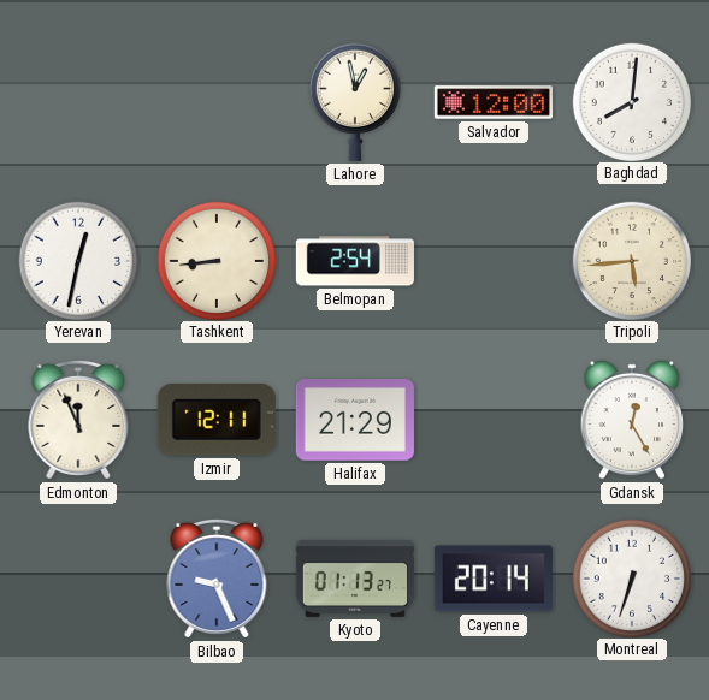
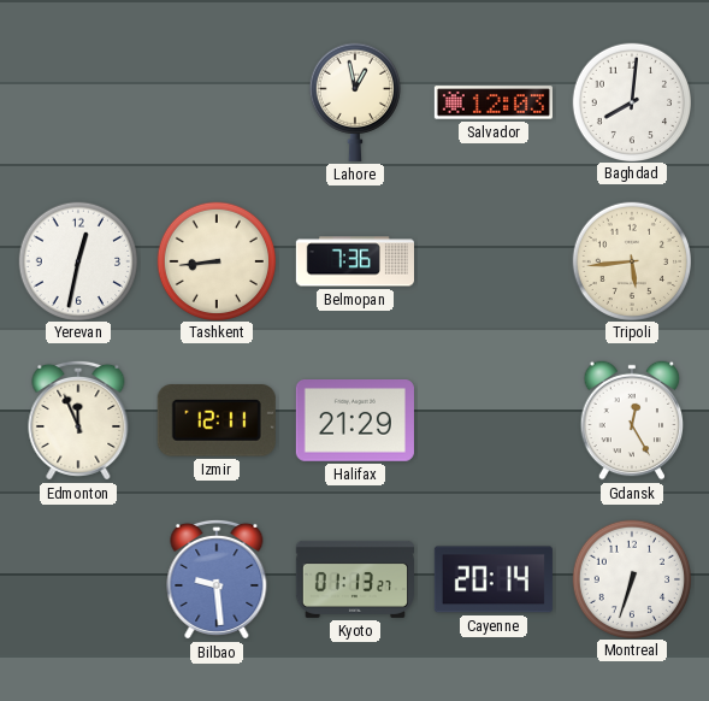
Salvador: 12:00 -> 12:03
Belmopan: 2:54 -> 7:36
Bilbao: 9:26 -> 9:29
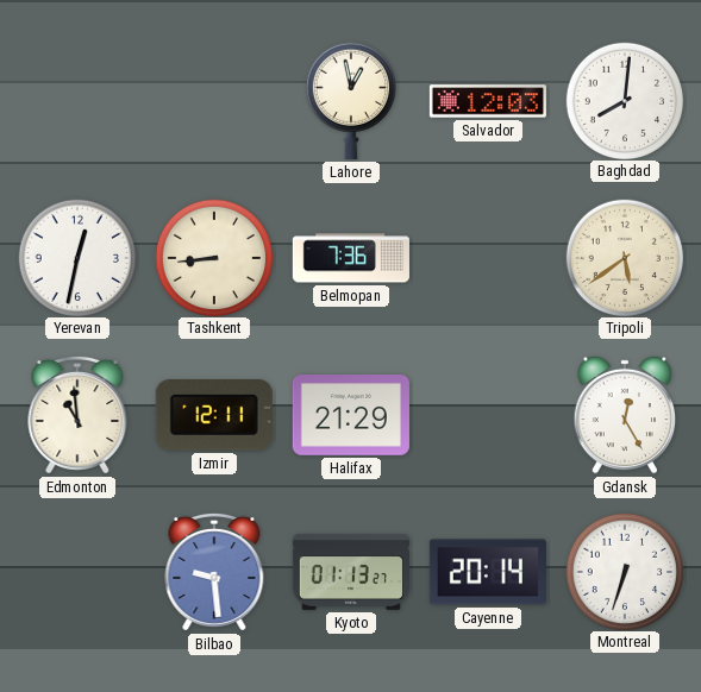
Tripoli: 5:44 -> 5:39
Edmonton: 11:56 -> 10:59
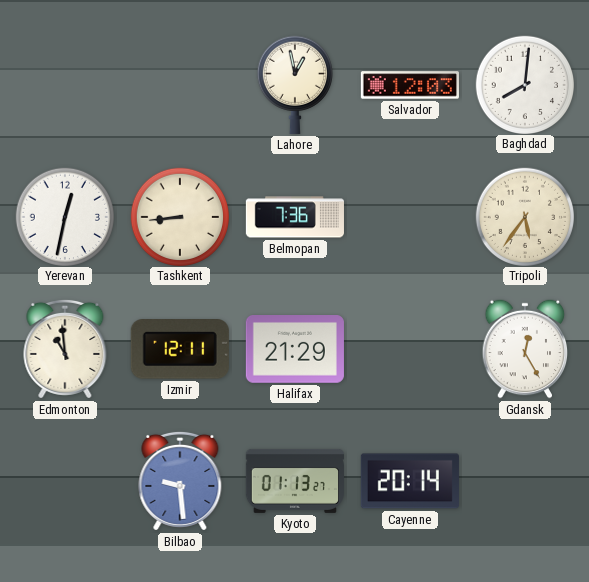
Tripoli: 5:39 -> 5:36
Montreal: 6:33 -> none
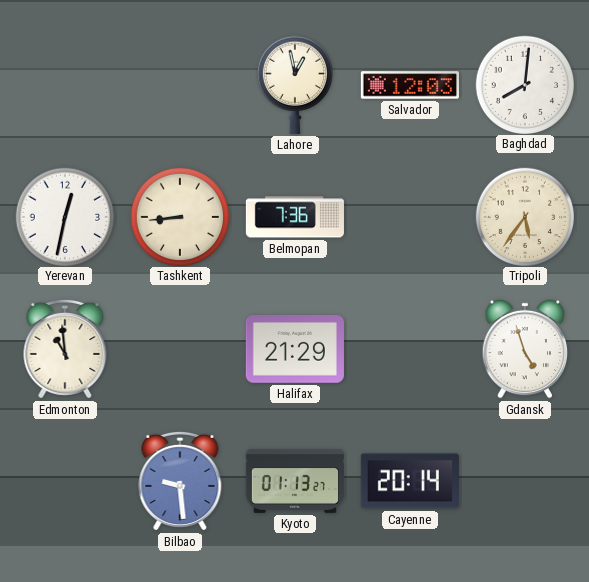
Izmir: 12:11 -> none
Gdansk: 12:25 -> 4:57
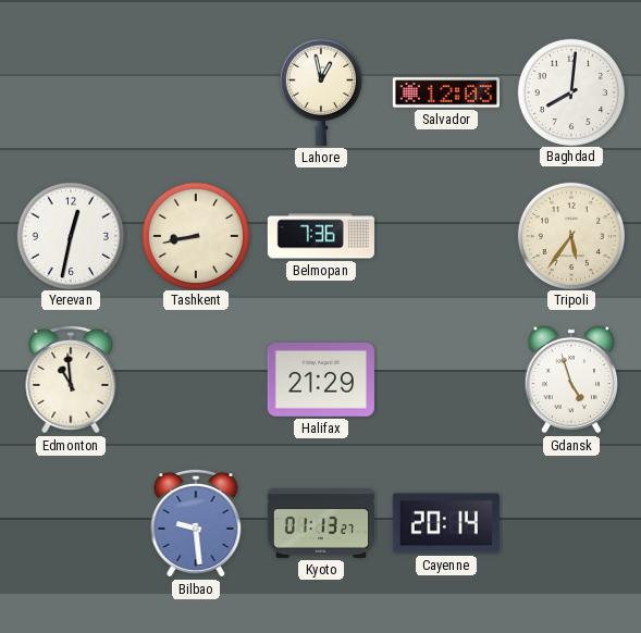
Tashkent: 8:44 -> 8:43
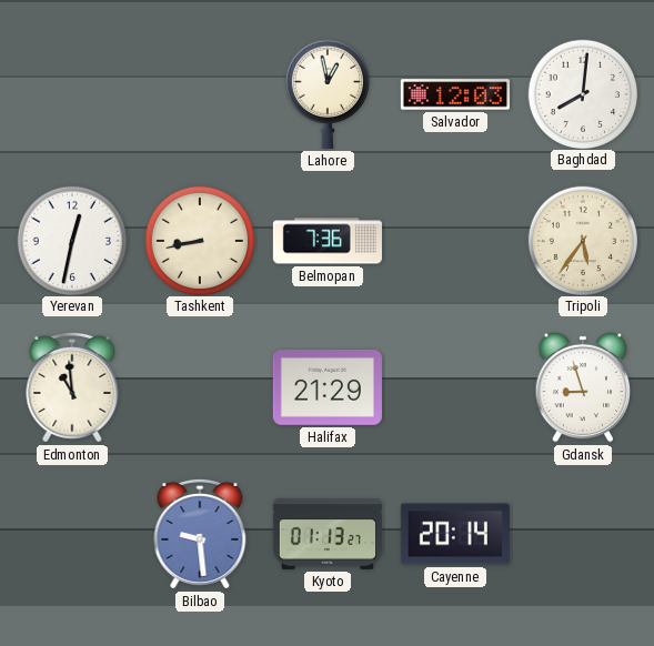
Gdansk: 4:57 -> 8:57
